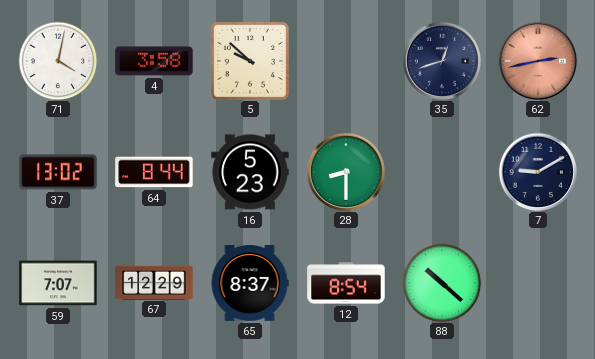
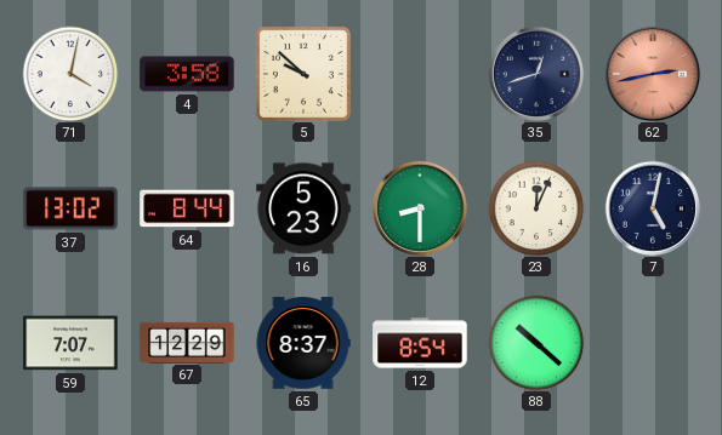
23: none -> 12:04
7: 9:10 -> 5:02
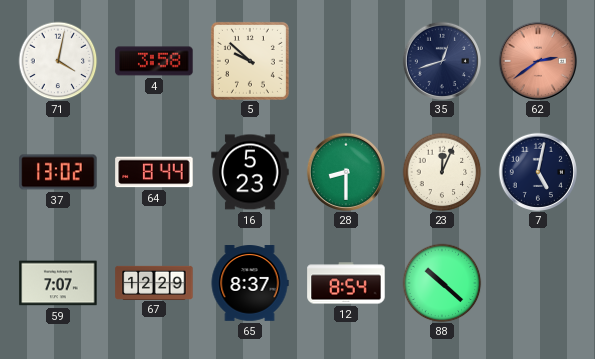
62: 2:43 -> 2:39
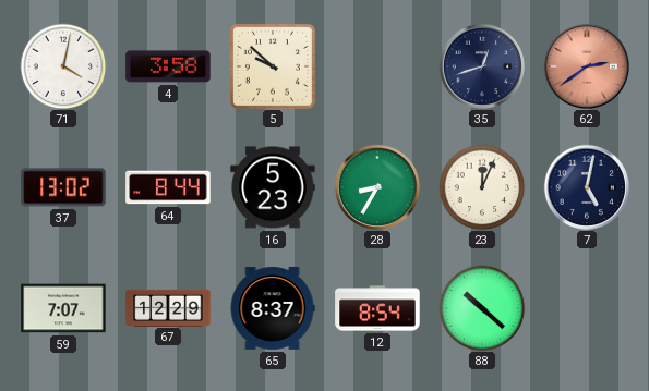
28: 8:30 -> 8:35
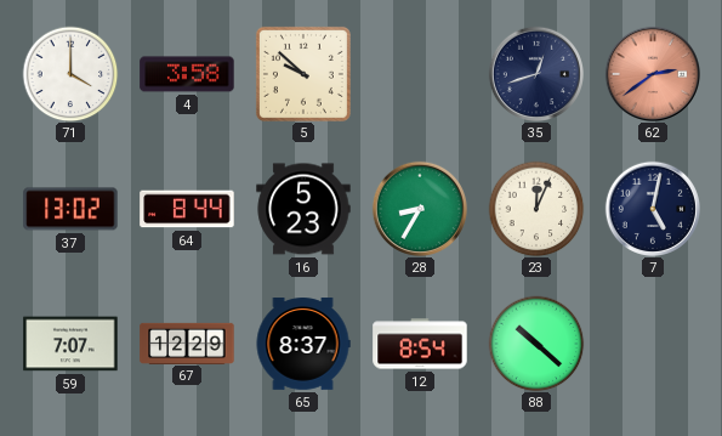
71: 4:02 -> 4:00
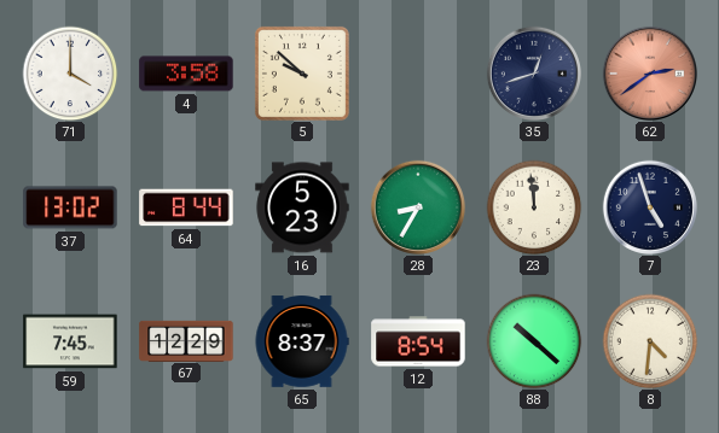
23: 12:04 -> 11:59
7: 5:02 -> 4:57
59: 7:07 -> 7:45
8: none -> 4:31
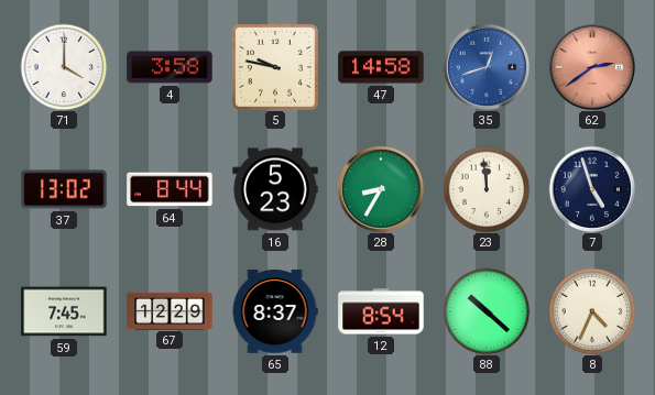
5: 9:52 -> 9:47
47: none -> 14:58
35 dial: navy -> blue
8: 4:31 -> 4:34
